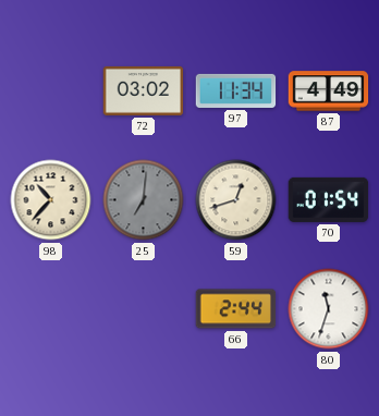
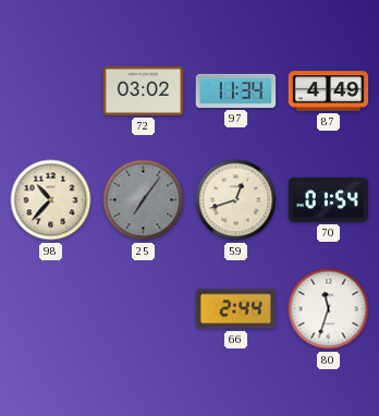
25: 7:01 -> 7:06
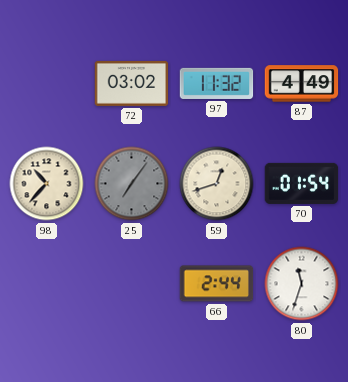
97: 11:34 -> 11:32
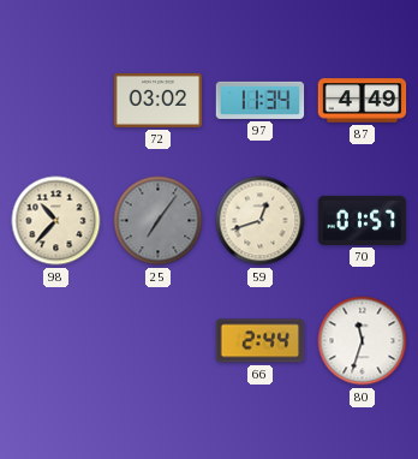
97: 11:32 -> 11:34
70: 01:54 -> 01:57
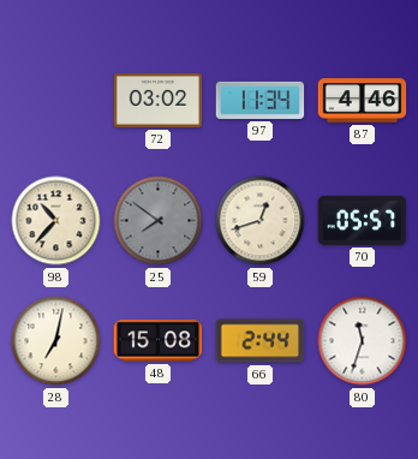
87: 4:49 -> 4:46
25: 7:06 -> 7:51
70: 01:57 -> 05:57
28: none -> 7:02
48: none -> 15:08
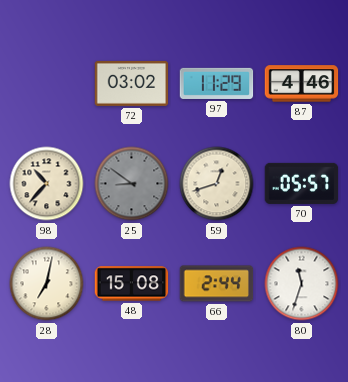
97: 11:34 -> 11:29
25: 7:51 -> 8:51
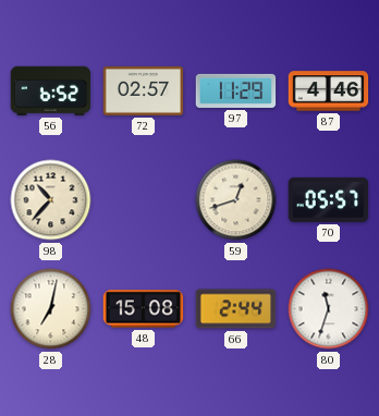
56: none -> 6:52
72: 03:02 -> 02:57
25: 8:51 -> none
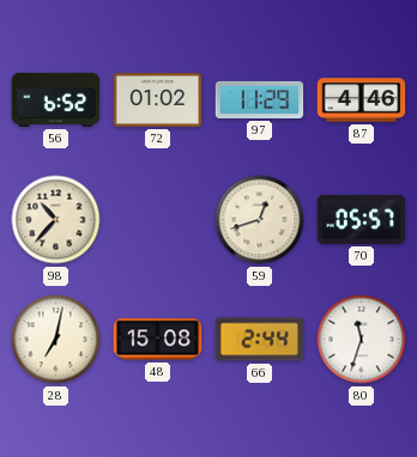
72: 02:57 -> 01:02
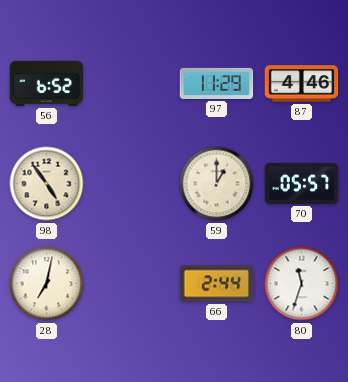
72: 01:02 -> none
98: 10:37 -> 4:54
59: 12:42 -> 1:00
48: 15:08 -> none
